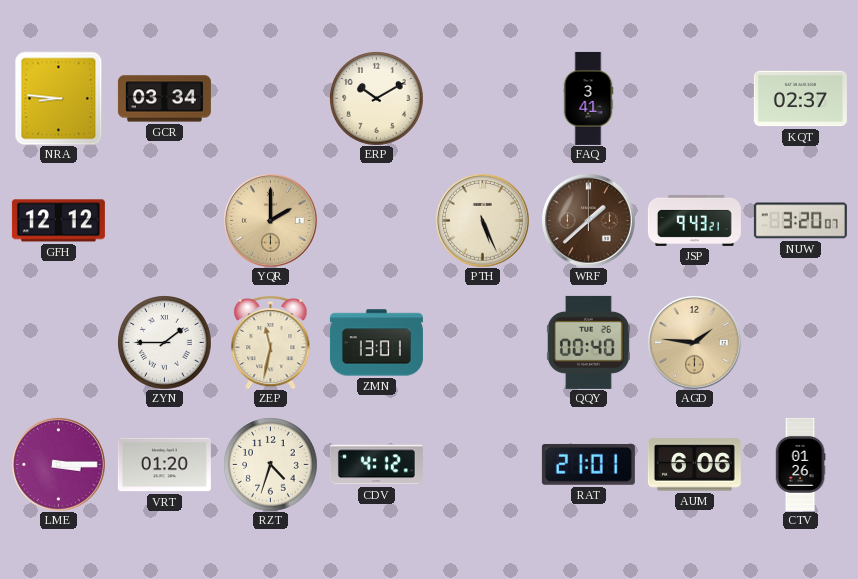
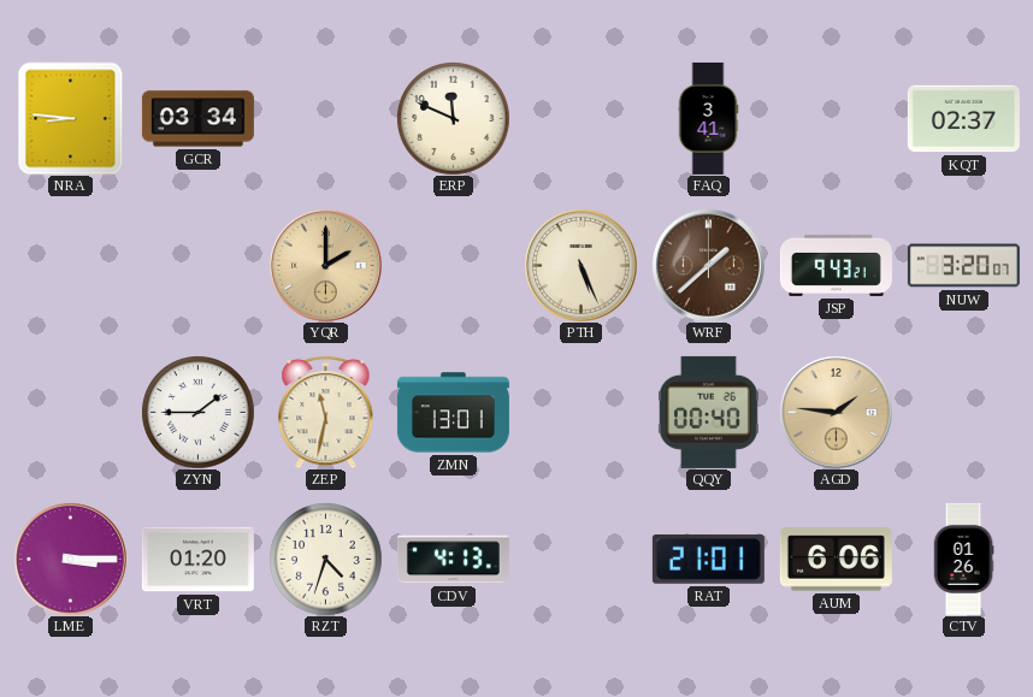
ERP: 10:10 -> 11:49
GFH: 12:12 -> none
CDV: 4:12 -> 4:13
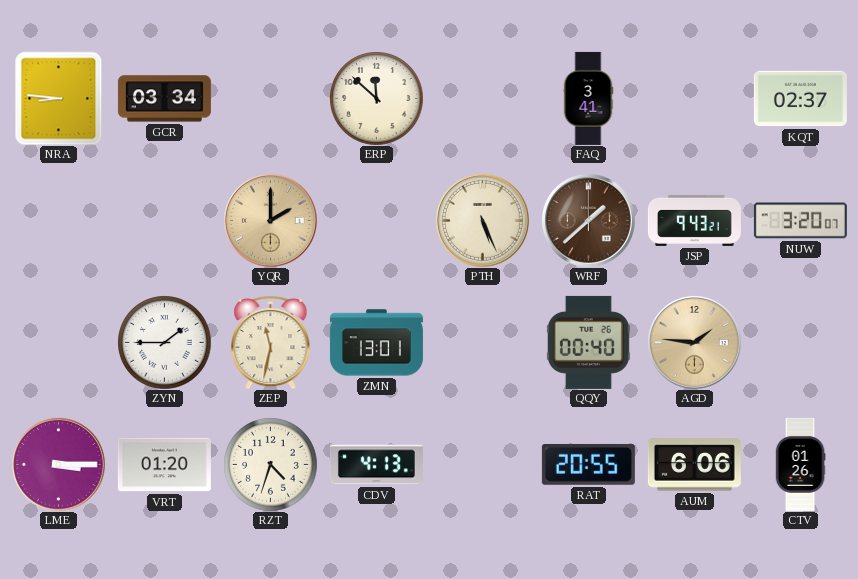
ERP: 11:49 -> 11:52
RAT: 21:01 -> 20:55
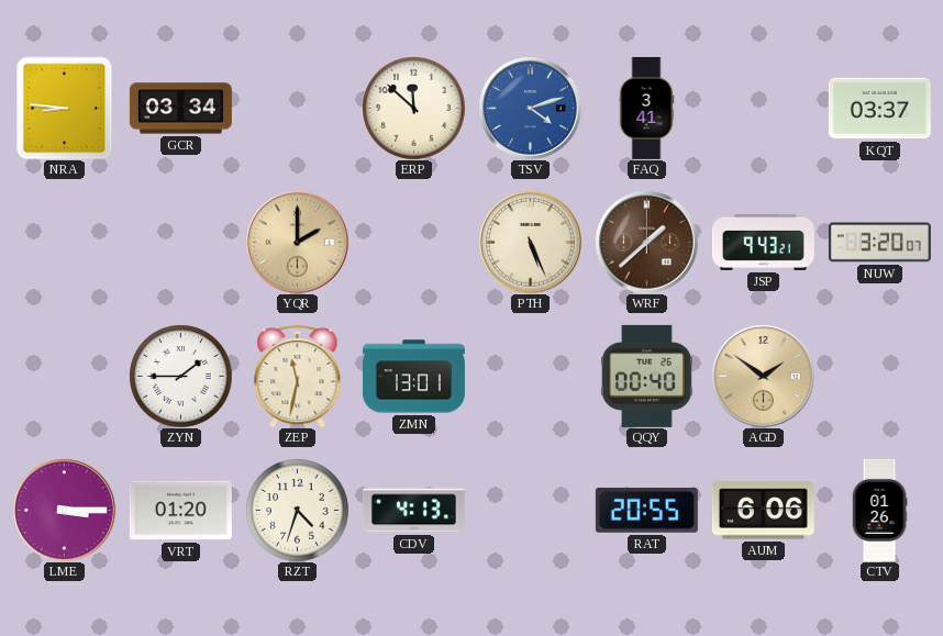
TSV: none -> 4:12
KQT: 02:37 -> 03:37
AGD: 1:46 -> 1:51
